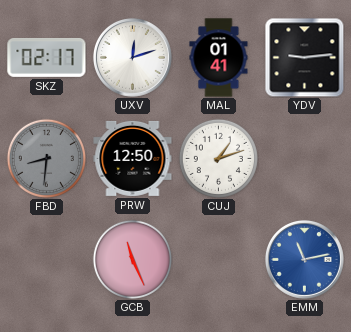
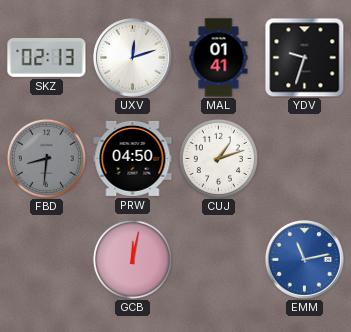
SKZ: 02:17 -> 02:13
YDV: 9:14 -> 9:33
PRW: 12:50 -> 04:50
GCB: 11:26 -> 12:02
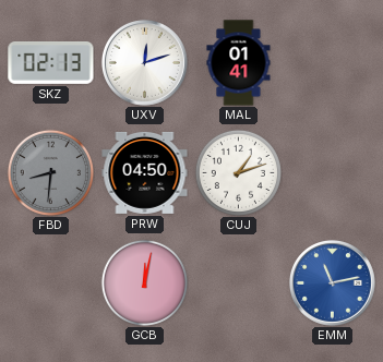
YDV: 9:33 -> none
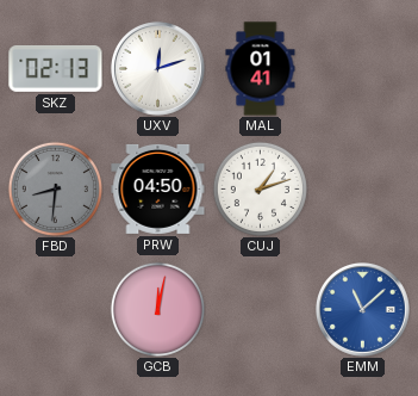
EMM: 11:13 -> 11:08
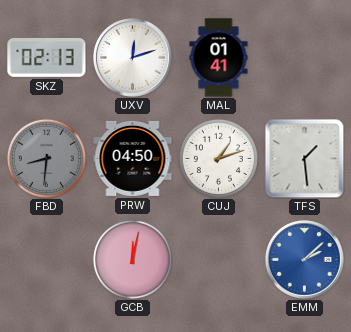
TFS: none -> 1:29
EMM: 11:08 -> 2:08
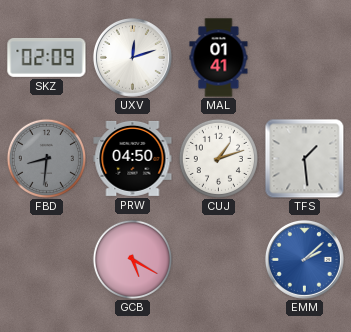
SKZ: 02:13 -> 02:09
GCB: 12:02 -> 5:20
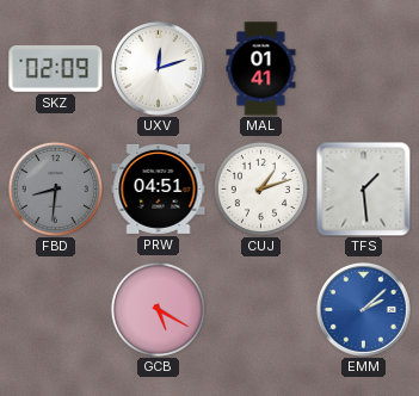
PRW: 04:50 -> 04:51
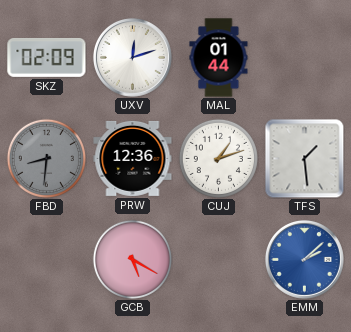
MAL: 01:41 -> 01:44
PRW: 04:51 -> 12:36
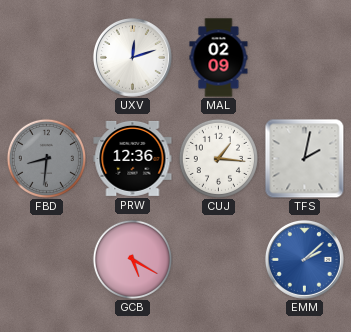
SKZ: 02:09 -> none
MAL: 01:44 -> 02:09
CUJ: 1:12 -> 1:16
TFS: 1:29 -> 2:02
